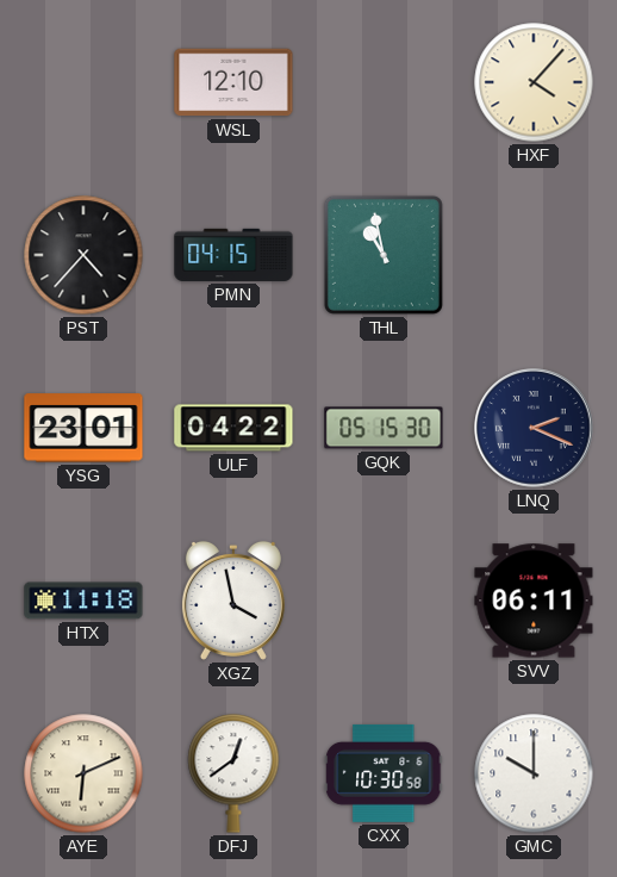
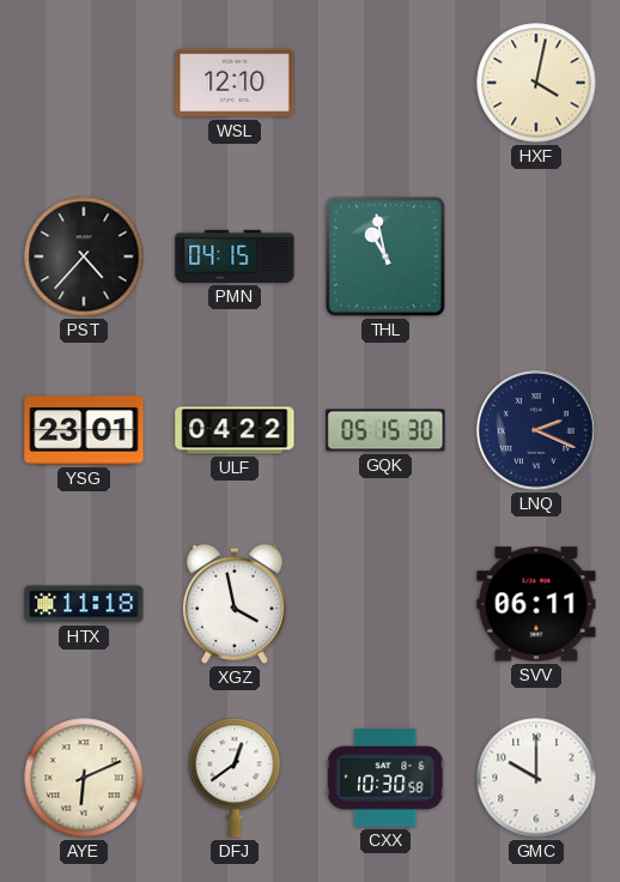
HXF: 4:07 -> 4:02
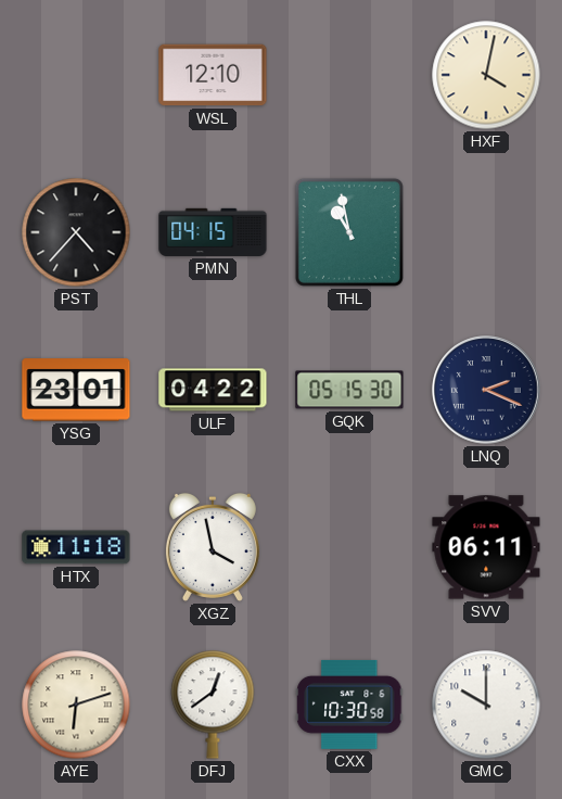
AYE: 6:11 -> 6:12
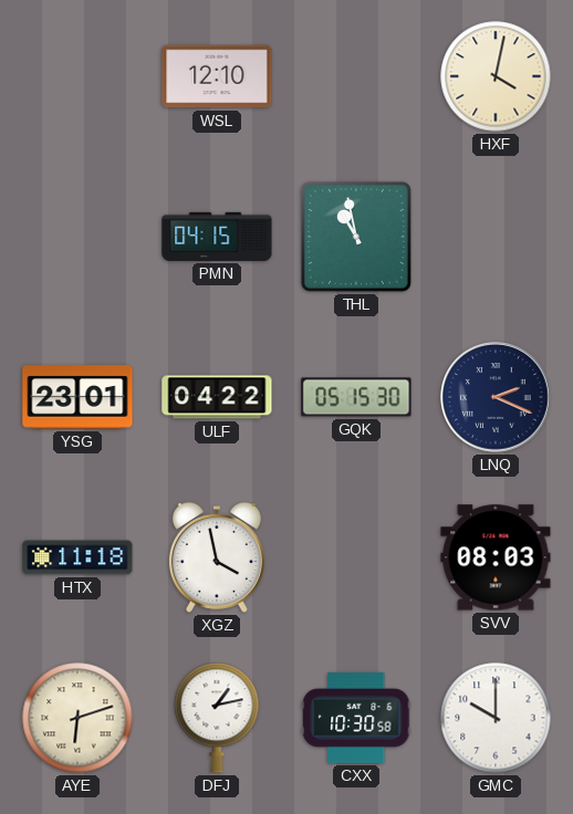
PST: 4:37 -> none
SVV: 06:11 -> 08:03
DFJ: 12:39 -> 1:13
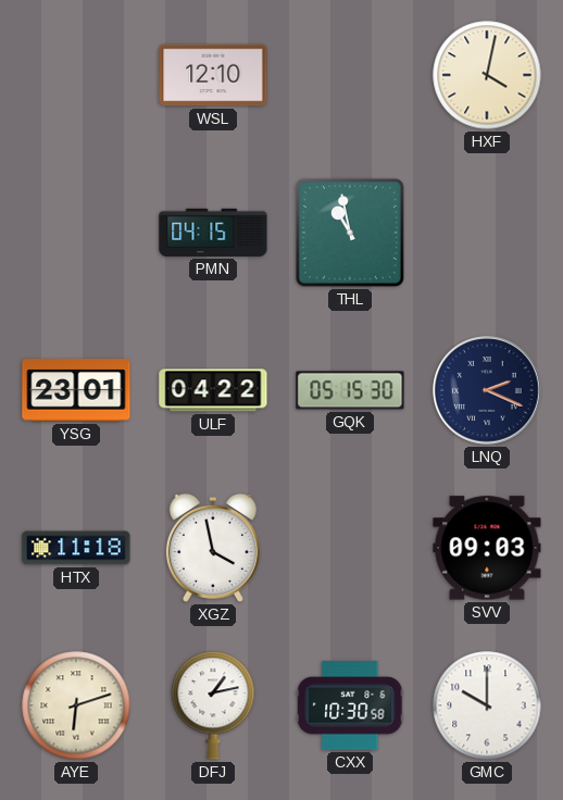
SVV: 08:03 -> 09:03
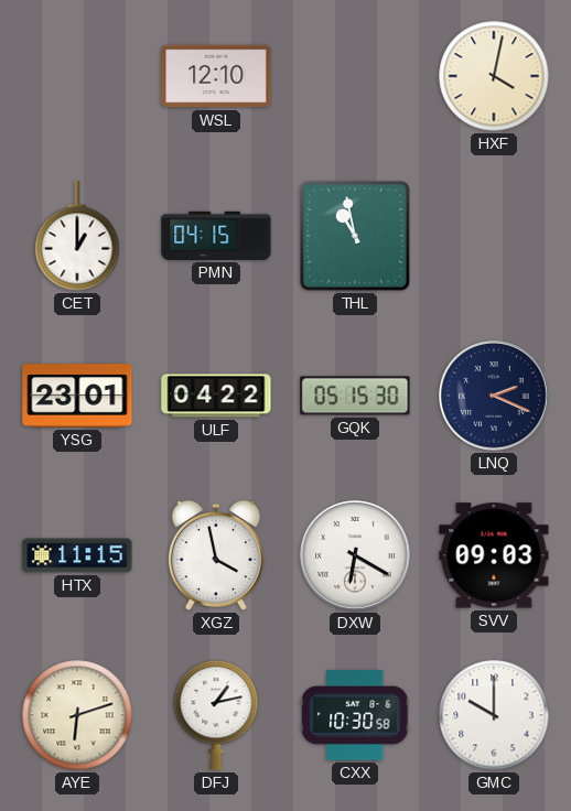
CET: none -> 1:00
HTX: 11:18 -> 11:15
DXW: none -> 6:20
